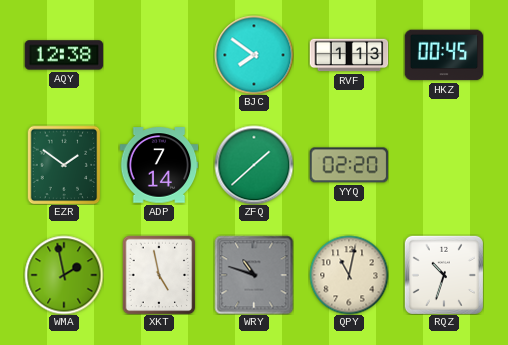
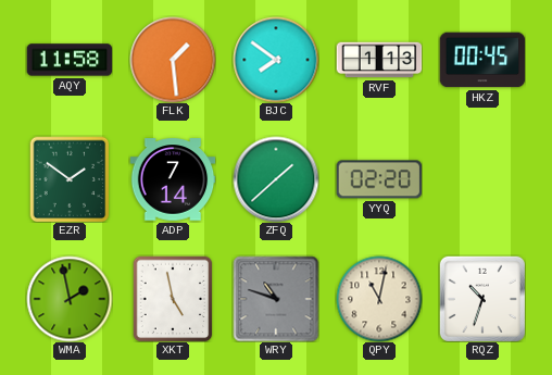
AQY: 12:38 -> 11:58
FLK: none -> 1:29
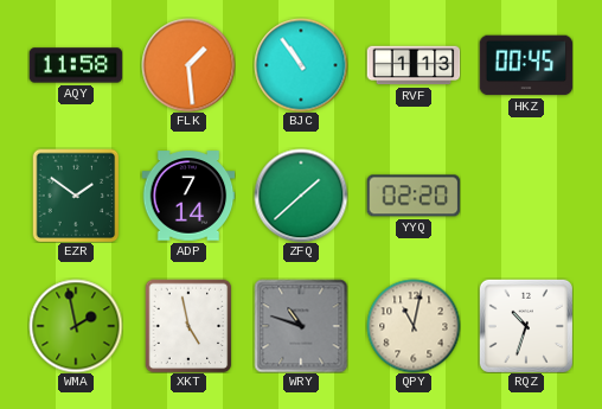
BJC: 7:51 -> 10:54
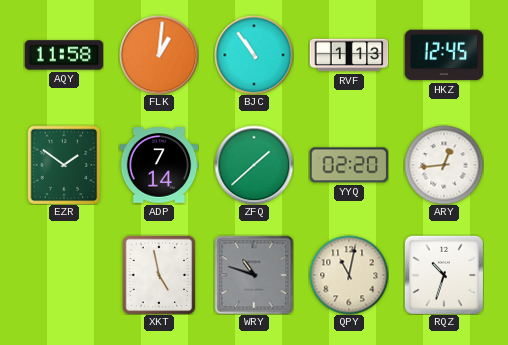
FLK: 1:29 -> 1:01
HKZ: 00:45 -> 12:45
ARY: none -> 12:44
WMA: 1:58 -> none
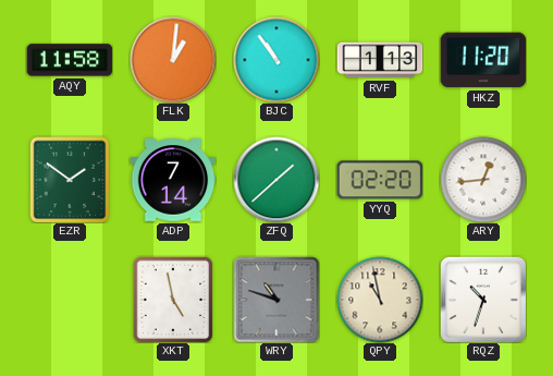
HKZ: 12:45 -> 11:20
QPY: 11:02 -> 10:58
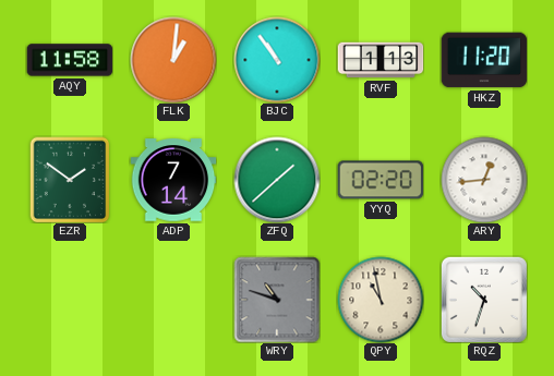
XKT: 4:58 -> none
